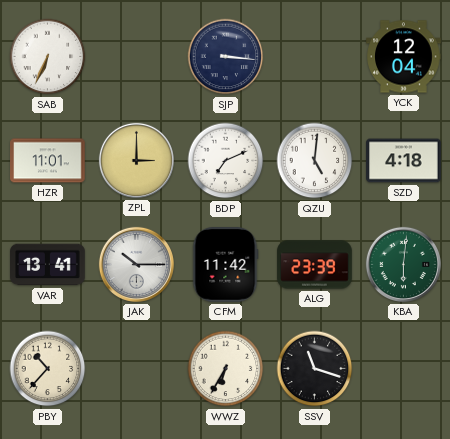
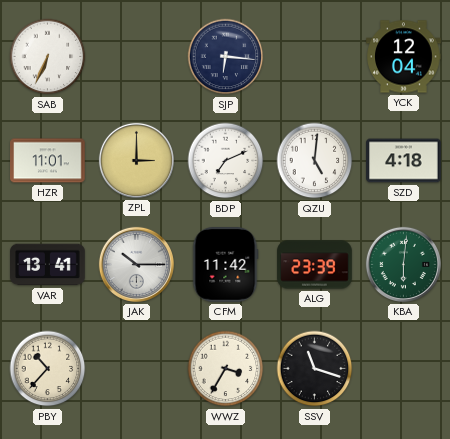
SJP: 3:16 -> 6:16
WWZ: 6:35 -> 3:35
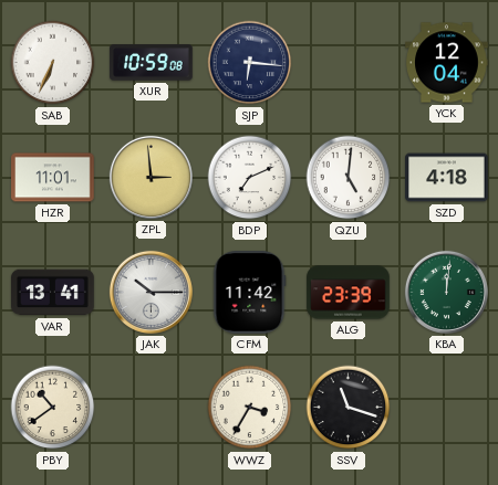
XUR: none -> 10:59
ZPL: 3:00 -> 2:59
KBA: 6:01 -> 12:01
PBY: 10:37 -> 10:39
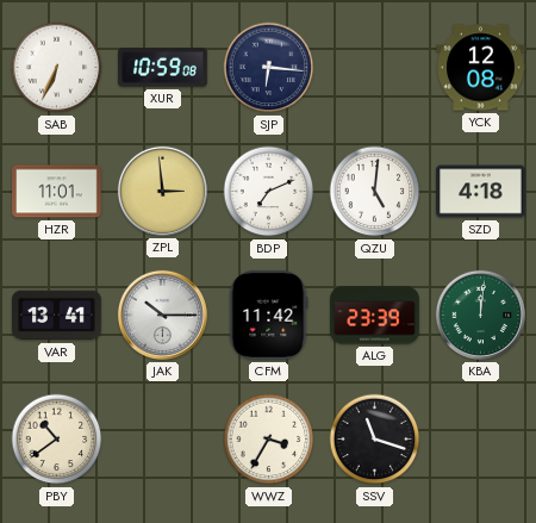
YCK: 12:04 -> 12:08
